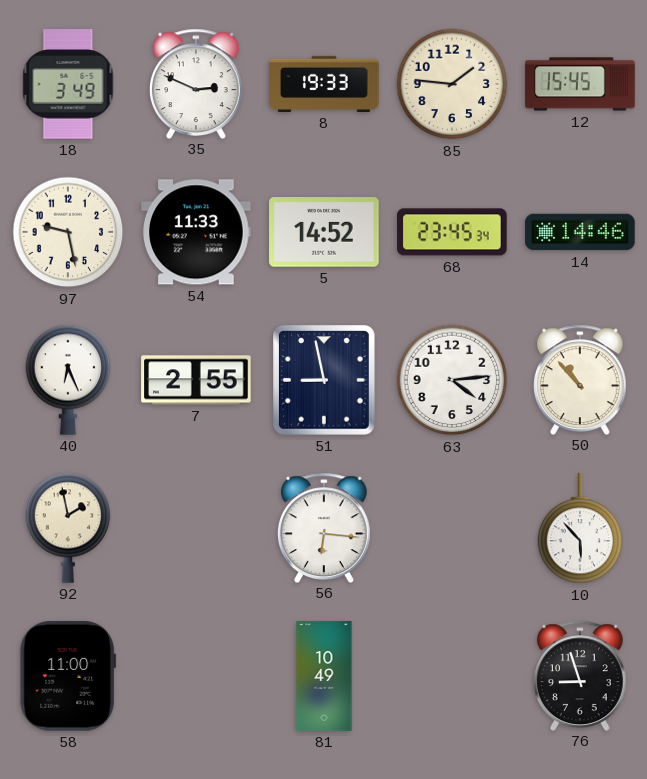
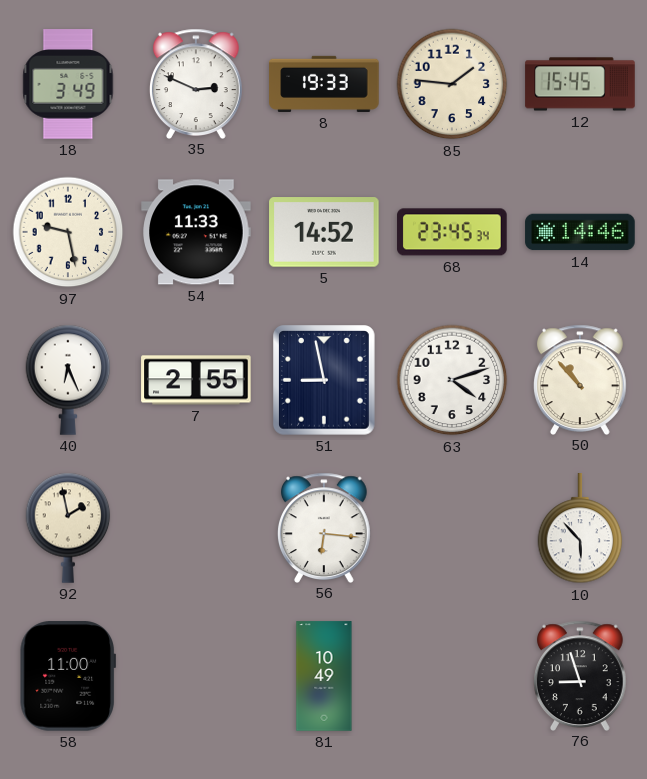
63: 4:14 -> 4:12
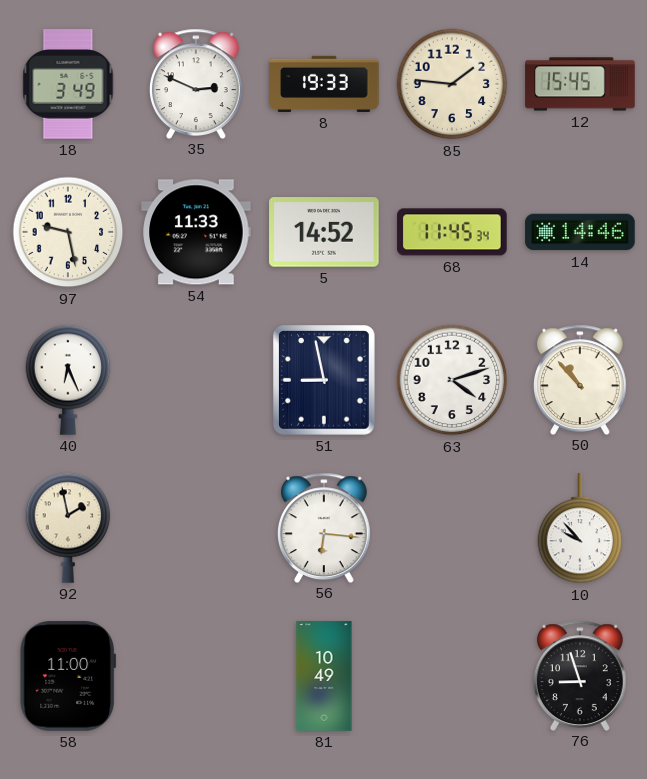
68: 23:45 -> 11:45
7: 2:55 -> none
10: 5:53 -> 9:53
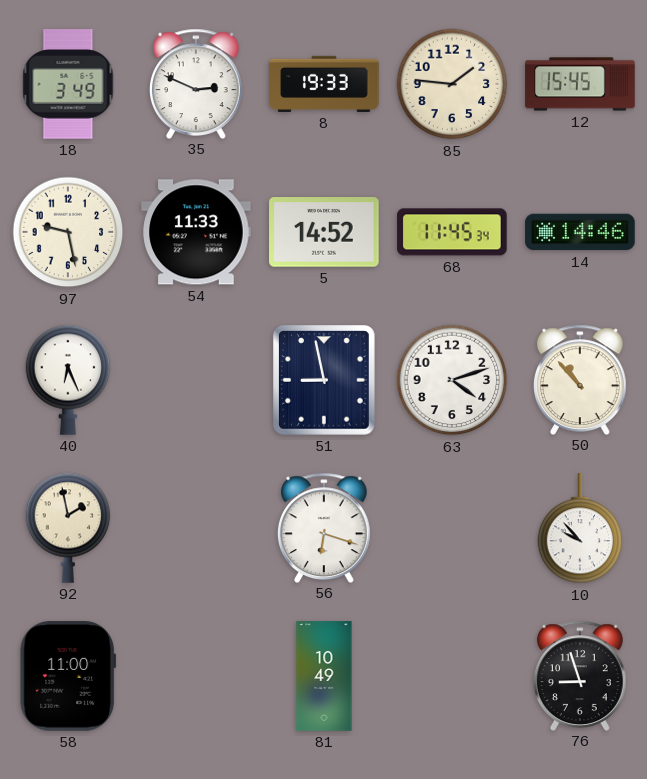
56: 6:16 -> 6:18
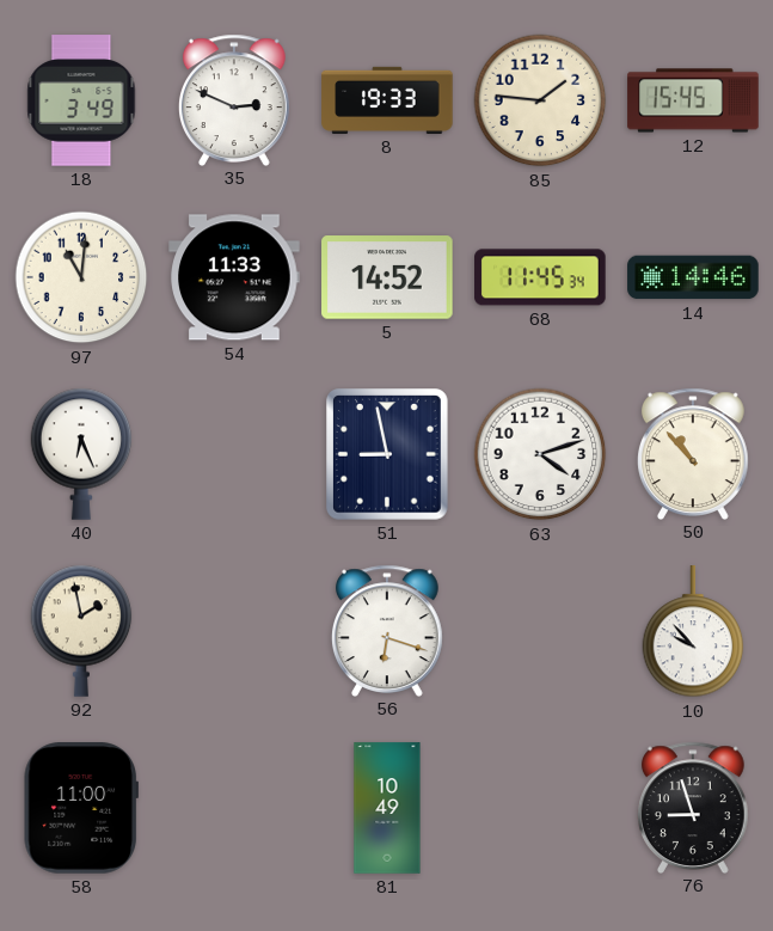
97: 9:28 -> 11:01
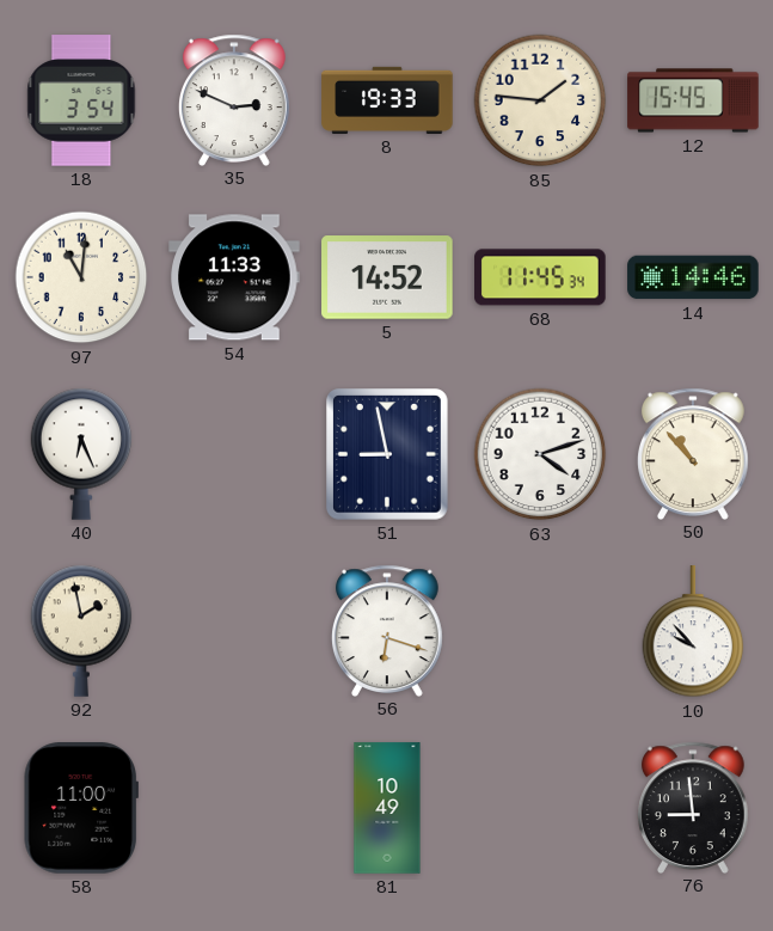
18: 3:49 -> 3:54
76: 8:57 -> 8:59
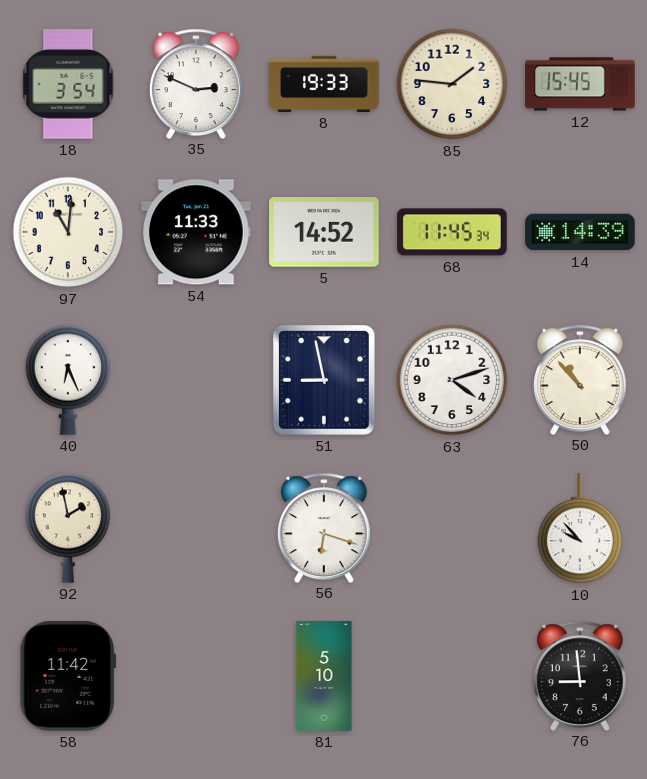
14: 14:46 -> 14:39
58: 11:00 -> 11:42
81: 10:49 -> 5:10
